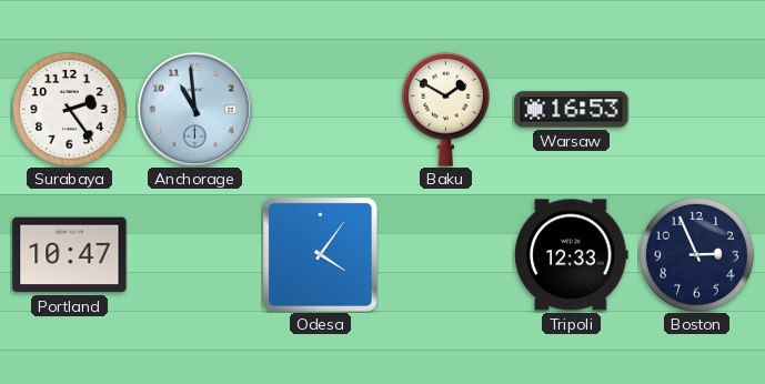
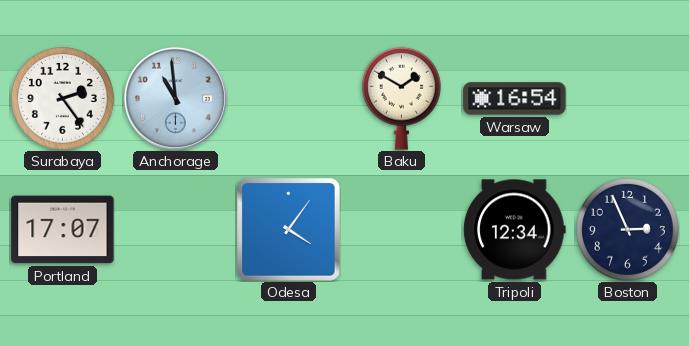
Warsaw: 16:53 -> 16:54
Portland: 10:47 -> 17:07
Tripoli: 12:33 -> 12:34
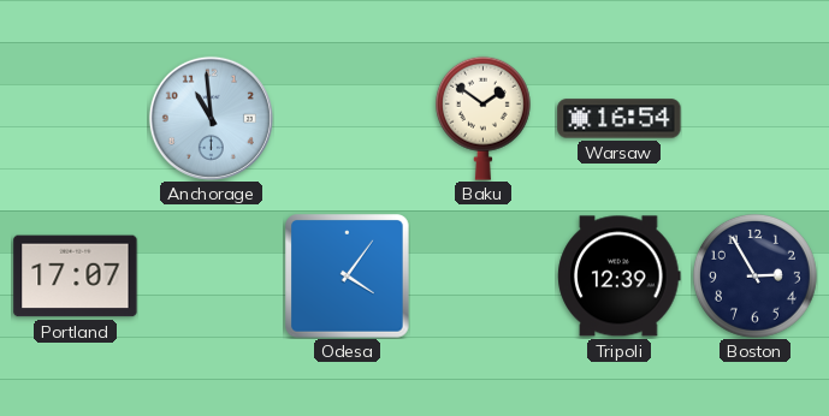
Surabaya: 2:24 -> none
Baku: 1:50 -> 1:51
Tripoli: 12:34 -> 12:39
Boston: 2:56 -> 2:55
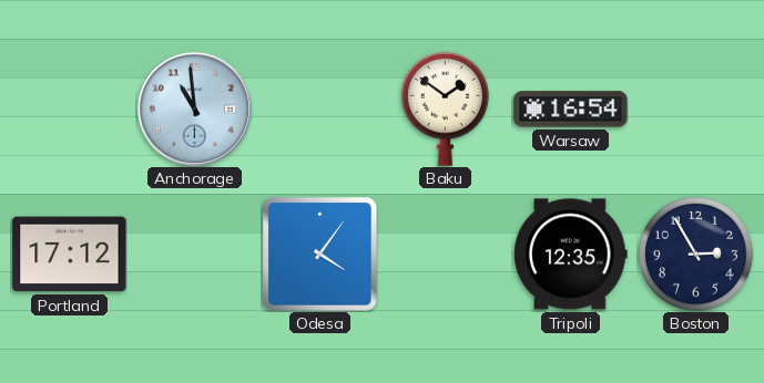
Portland: 17:07 -> 17:12
Tripoli: 12:39 -> 12:35
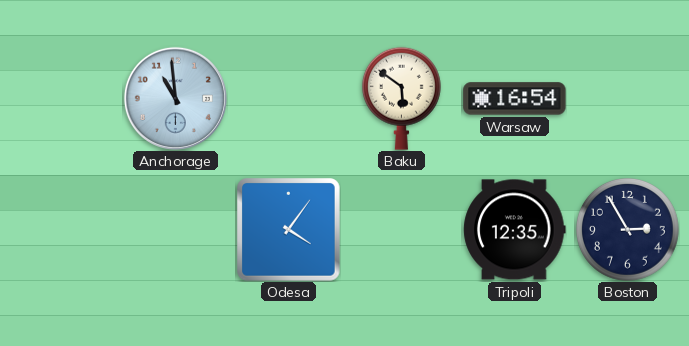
Baku: 1:51 -> 5:51
Portland: 17:12 -> none
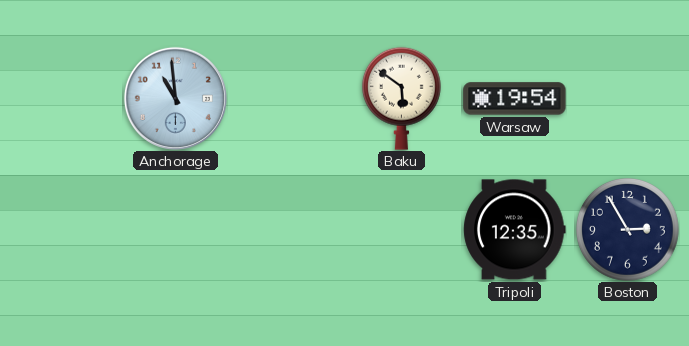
Warsaw: 16:54 -> 19:54
Odesa: 4:06 -> none
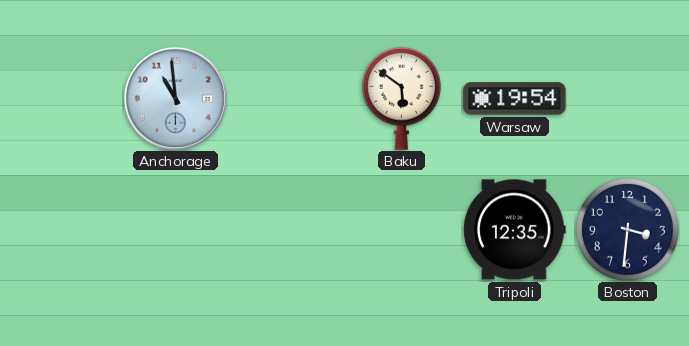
Boston: 2:55 -> 3:31
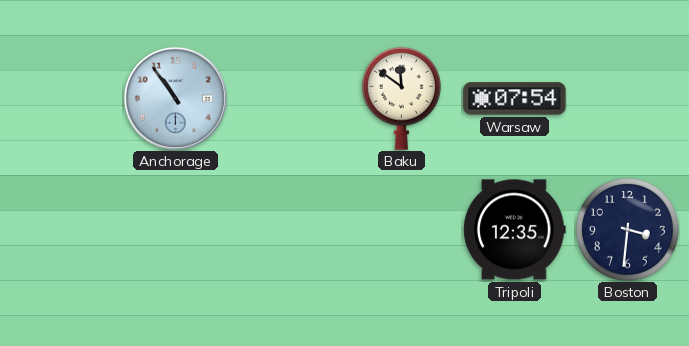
Anchorage: 10:59 -> 10:54
Baku: 5:51 -> 11:51
Warsaw: 19:54 -> 07:54
